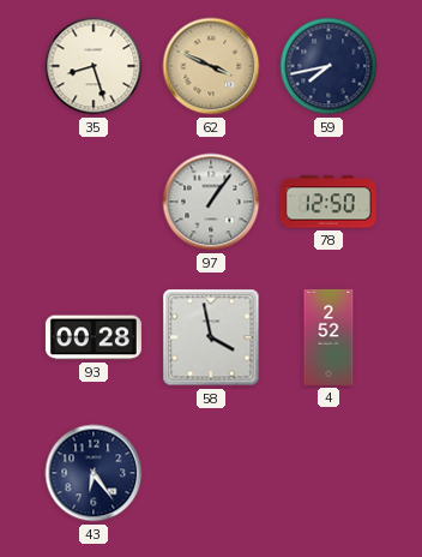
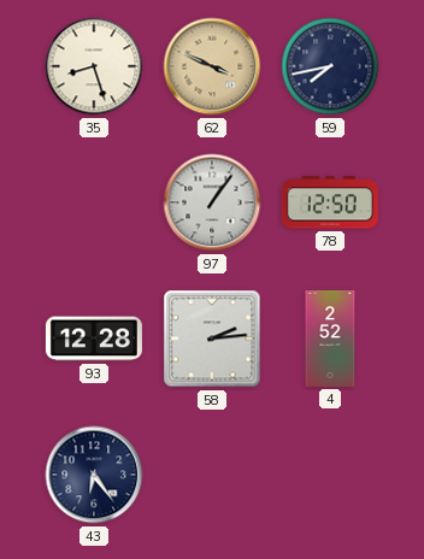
93: 00:28 -> 12:28
58: 3:58 -> 2:14
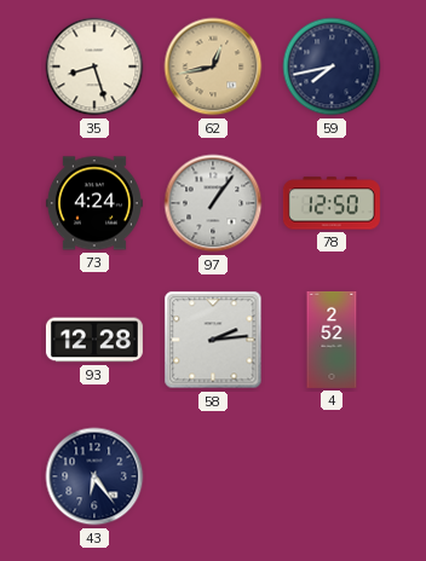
62: 3:49 -> 12:43
73: none -> 4:24
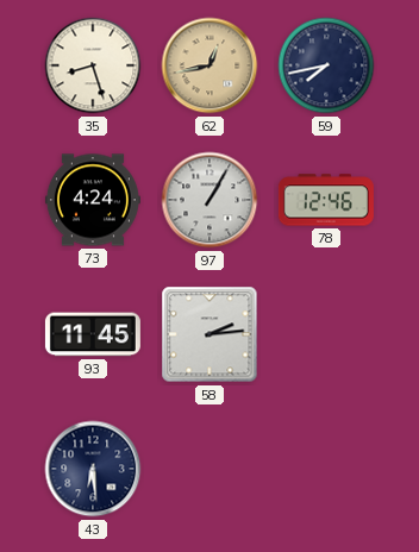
97: 1:06 -> 1:05
78: 12:50 -> 12:46
93: 12:28 -> 11:45
4: 2:52 -> none
43: 6:24 -> 6:29
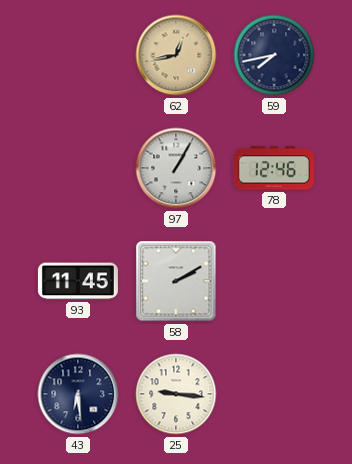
35: 8:27 -> none
73: 4:24 -> none
58: 2:14 -> 2:10
25: none -> 9:16
